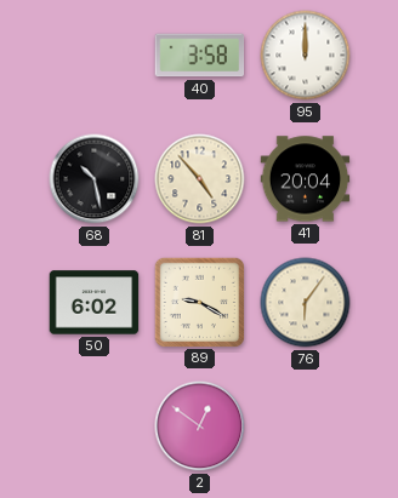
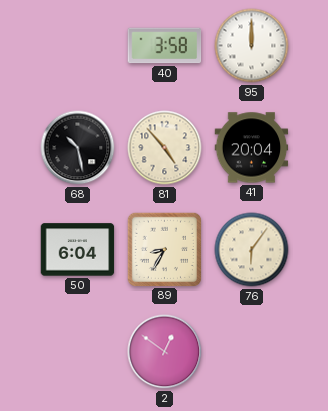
50: 6:02 -> 6:04
89: 9:20 -> 8:35
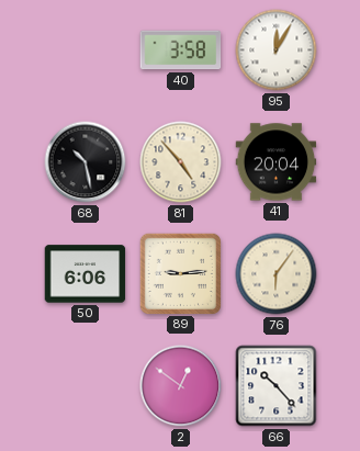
95: 12:00 -> 12:05
50: 6:04 -> 6:06
89: 8:35 -> 9:14
66: none -> 10:23
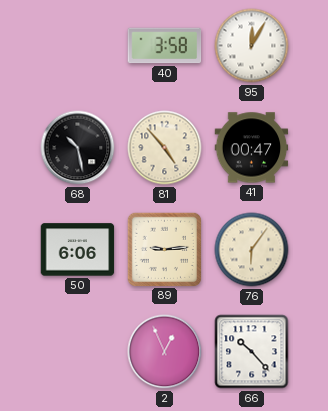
41: 20:04 -> 00:47
2: 12:51 -> 12:56
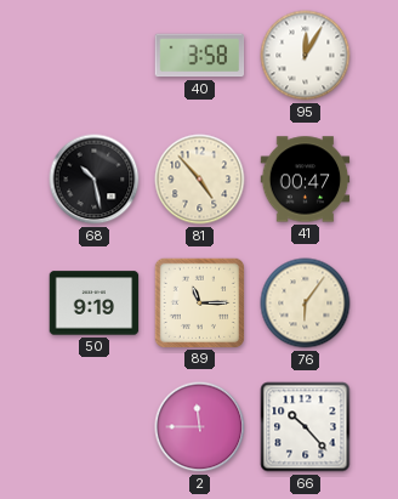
50: 6:06 -> 9:19
89: 9:14 -> 11:15
2: 12:56 -> 11:45
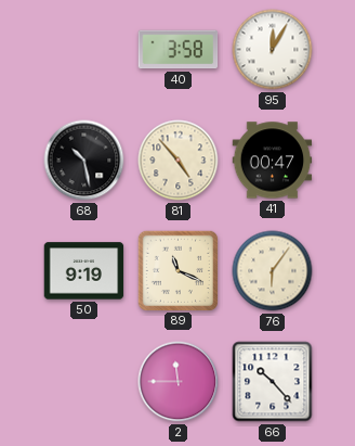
89: 11:15 -> 11:19
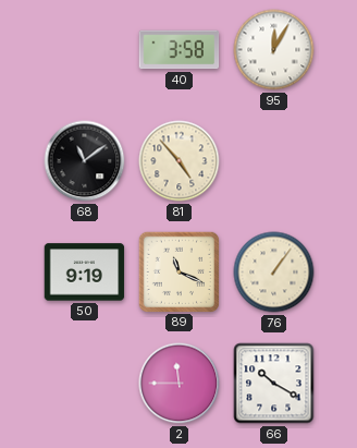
68: 10:28 -> 11:09
41: 00:47 -> none
76: 6:06 -> 1:06
66: 10:23 -> 10:20
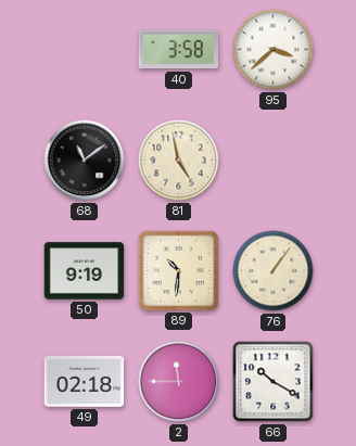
95: 12:05 -> 3:38
81: 4:53 -> 4:58
89: 11:19 -> 10:31
49: none -> 02:18
